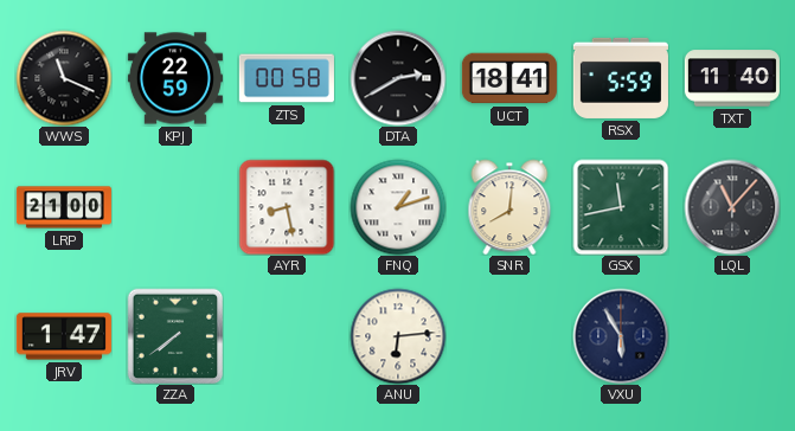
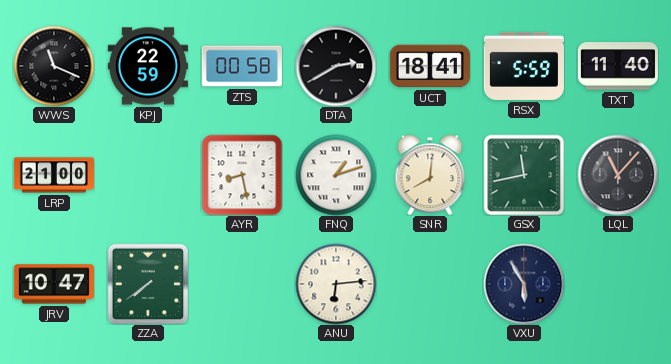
JRV: 1:47 -> 10:47
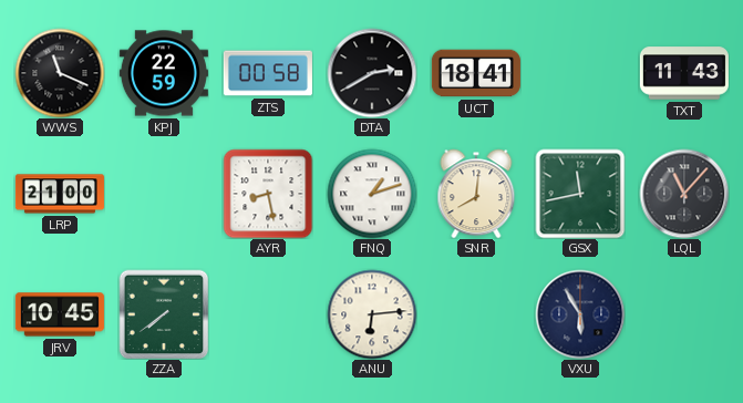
RSX: 5:59 -> none
TXT: 11:40 -> 11:43
JRV: 10:47 -> 10:45
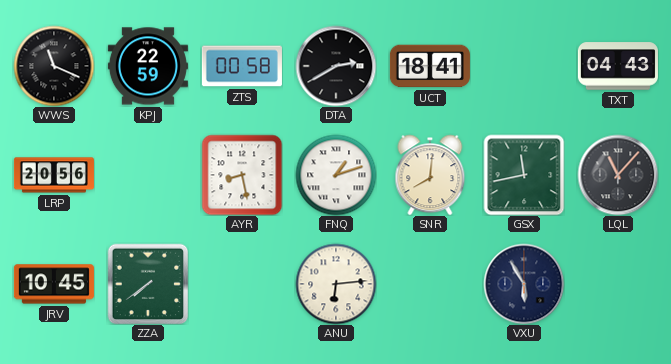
TXT: 11:43 -> 04:43
LRP: 21:00 -> 20:56
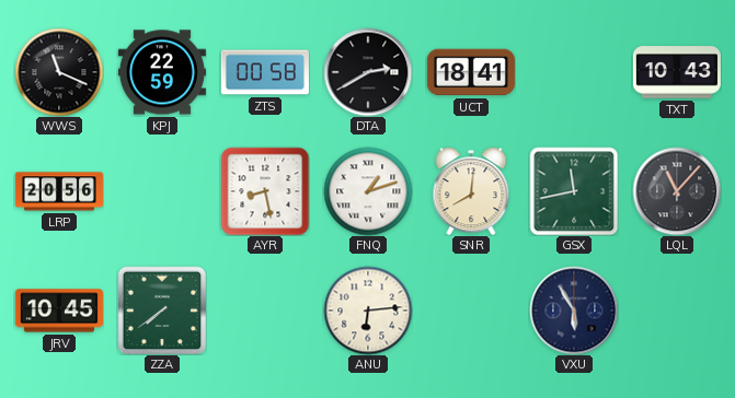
TXT: 04:43 -> 10:43
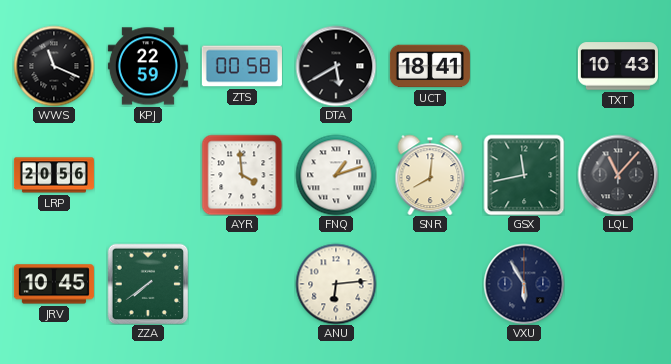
DTA: 2:40 -> 5:40
AYR: 8:28 -> 3:59
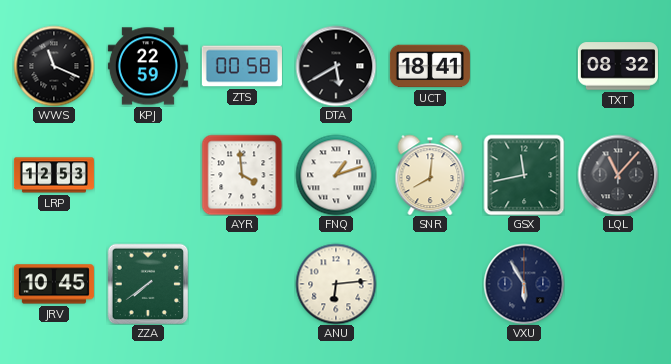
TXT: 10:43 -> 08:32
LRP: 20:56 -> 12:53
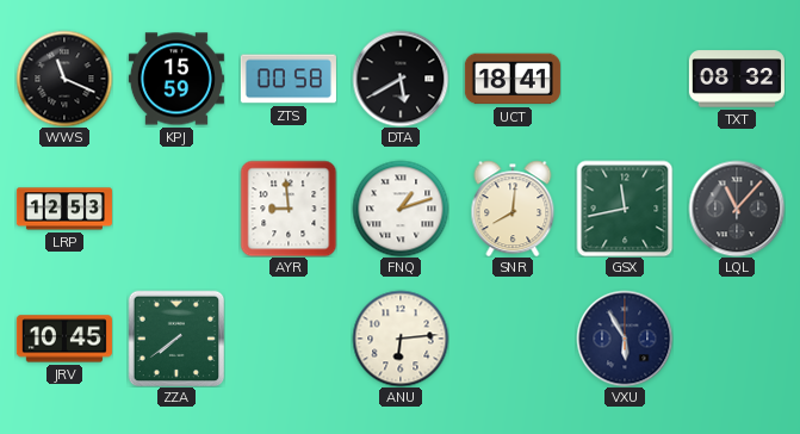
KPJ: 22:59 -> 15:59
AYR: 3:59 -> 8:59
